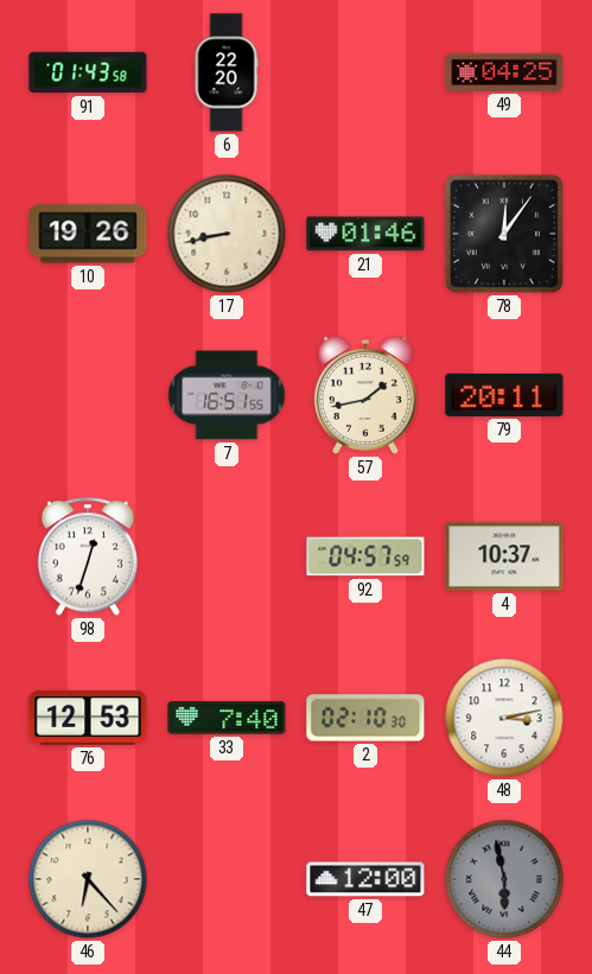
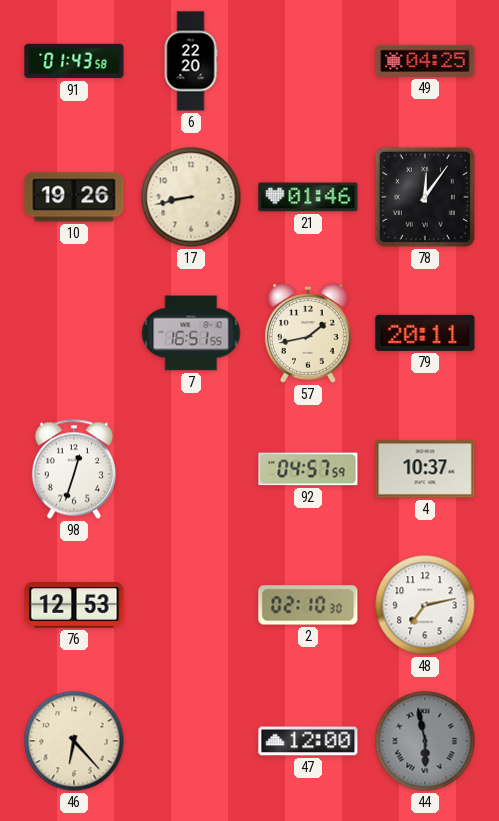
33: 7:40 -> none
48: 3:13 -> 7:13
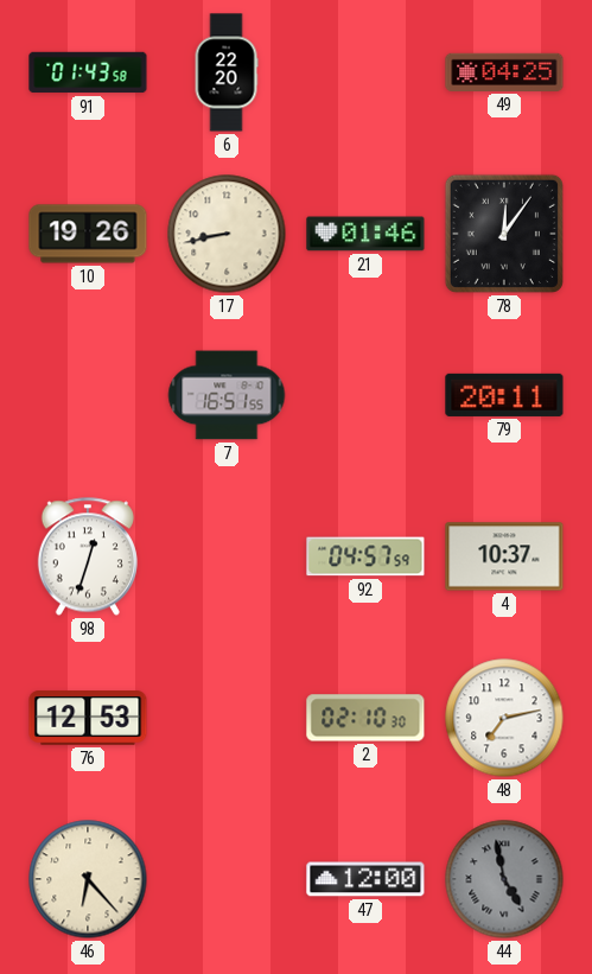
57: 1:43 -> none
44: 5:58 -> 4:58
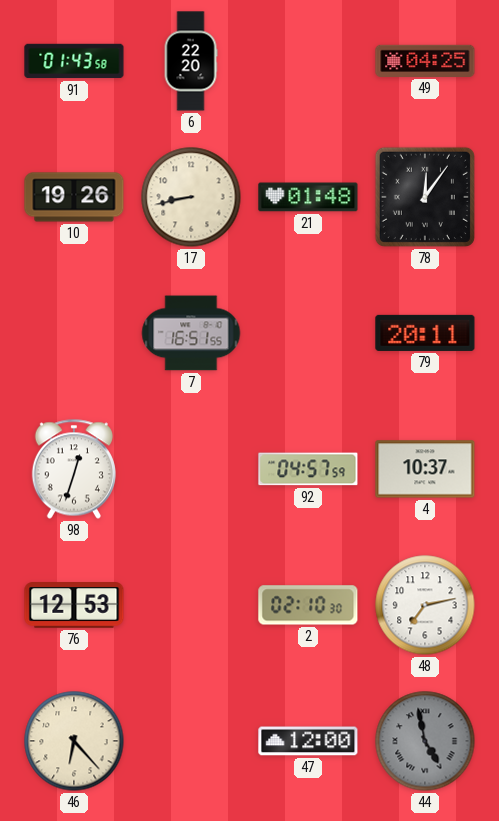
21: 01:46 -> 01:48
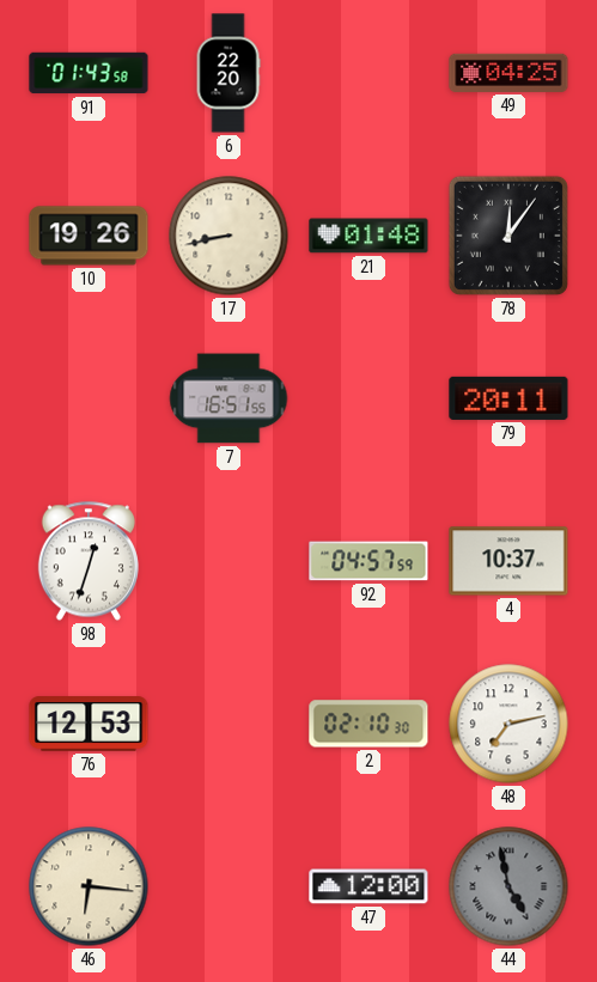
46: 6:23 -> 6:16
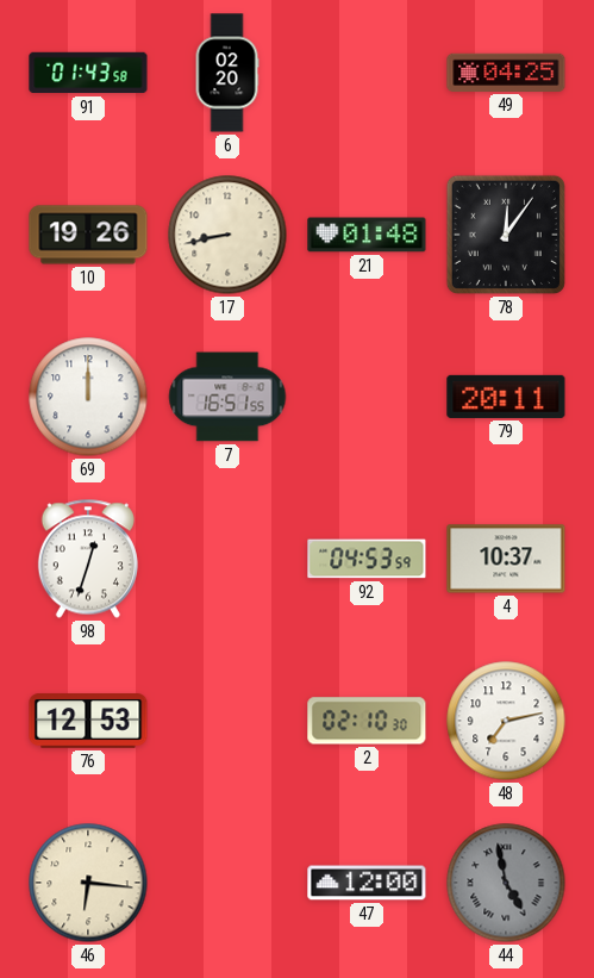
6: 22:20 -> 02:20
69: none -> 12:00
92: 04:57 -> 04:53
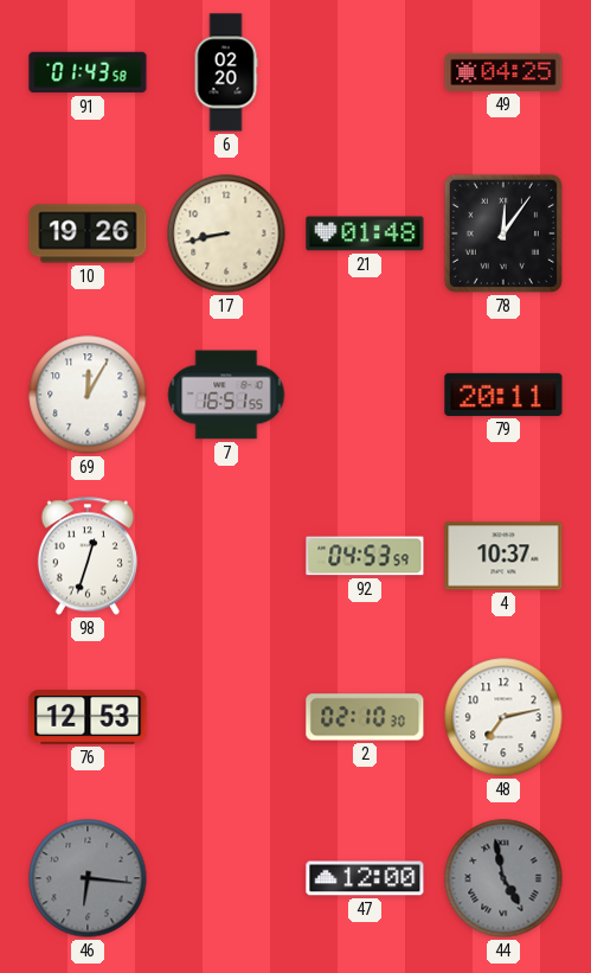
69: 12:00 -> 12:05
46 dial: cream -> grey
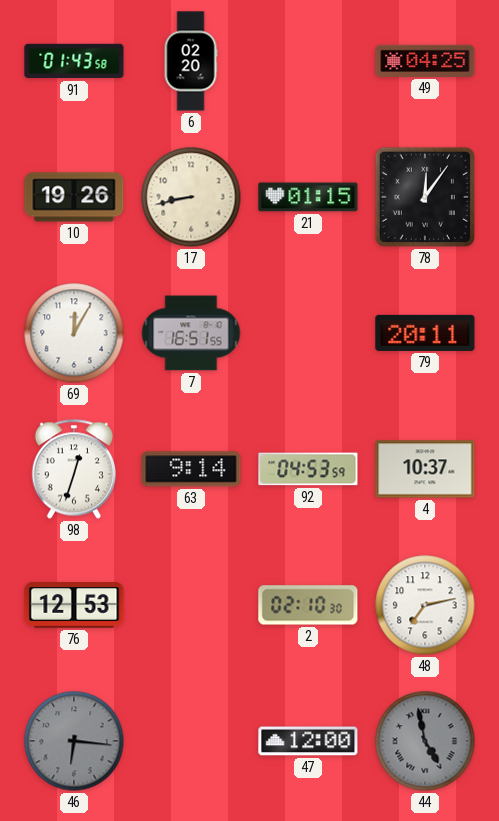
21: 01:48 -> 01:15
63: none -> 9:14
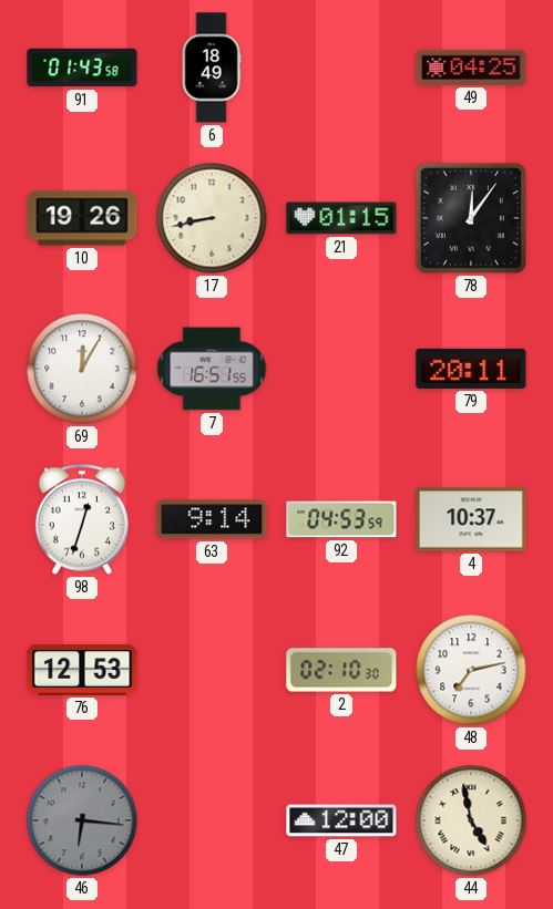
6: 02:20 -> 18:49
44 dial: grey -> cream
